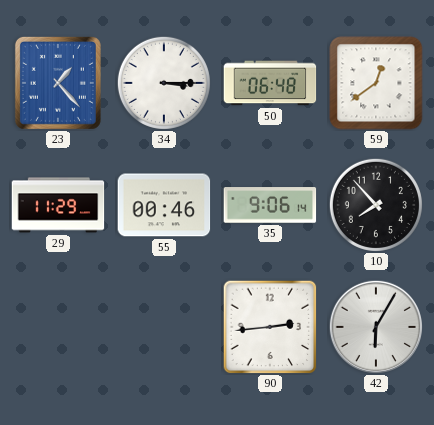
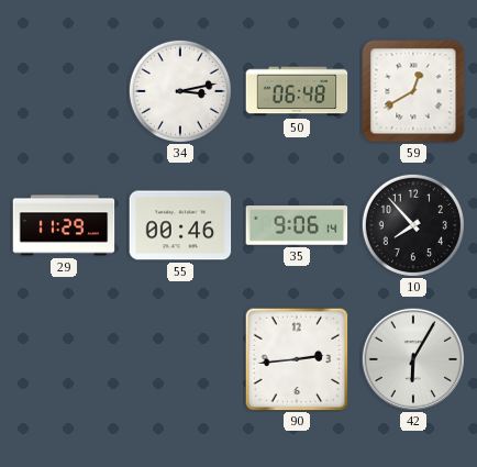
23: 1:23 -> none
34: 3:15 -> 3:13
59: 12:39 -> 12:40
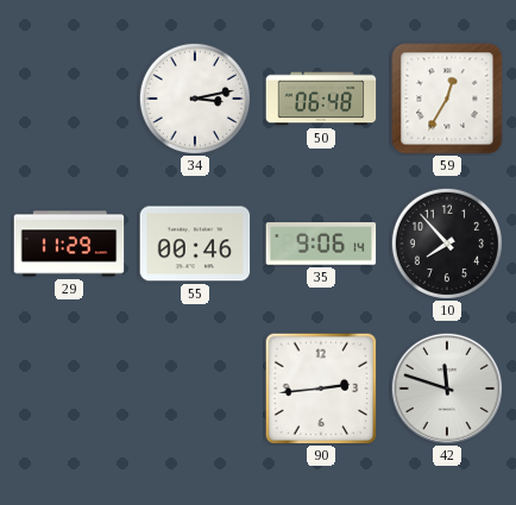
59: 12:40 -> 12:35
42: 6:05 -> 11:48
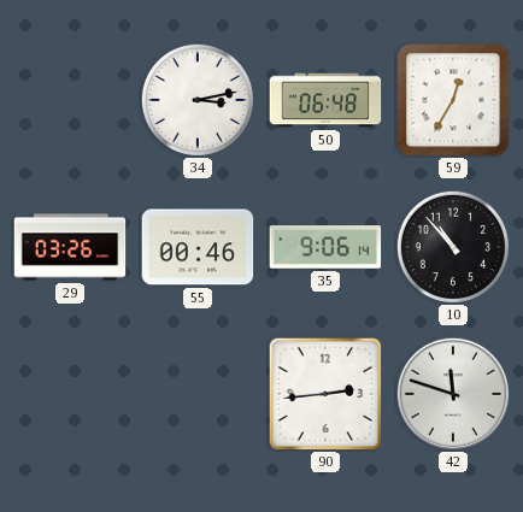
29: 11:29 -> 03:26
10: 7:53 -> 10:53
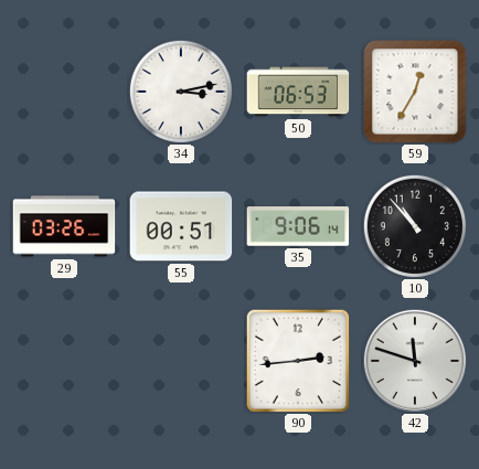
50: 06:48 -> 06:53
55: 00:46 -> 00:51
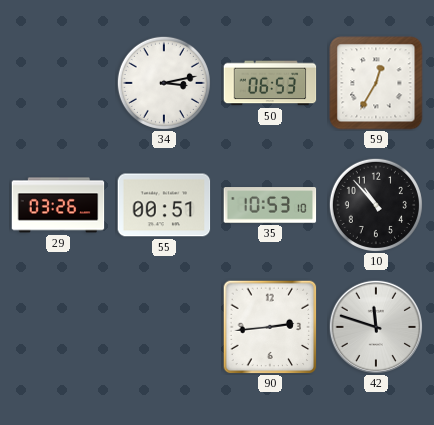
35: 9:06 -> 10:53
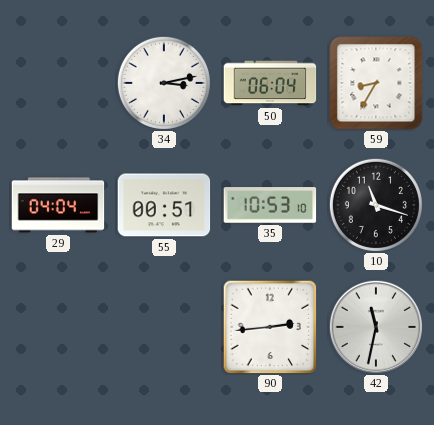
50: 06:53 -> 06:04
59: 12:35 -> 8:35
29: 03:26 -> 04:04
10: 10:53 -> 11:18
42: 11:48 -> 11:32
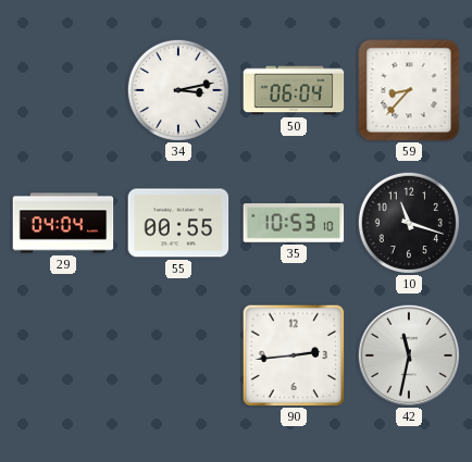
59: 8:35 -> 8:37
55: 00:51 -> 00:55
